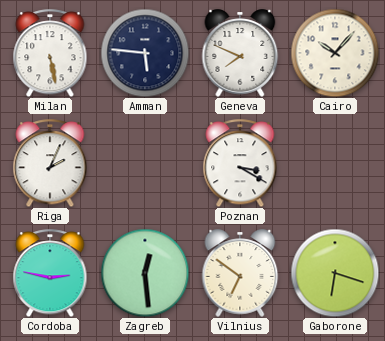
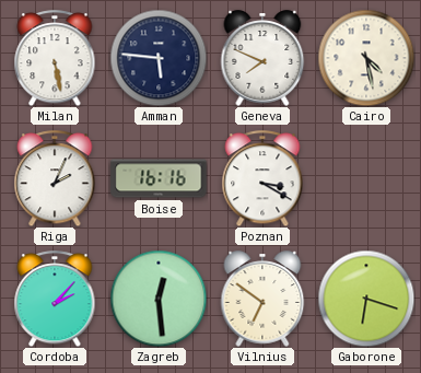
Cairo: 10:07 -> 4:28
Boise: none -> 16:16
Cordoba: 2:47 -> 2:07
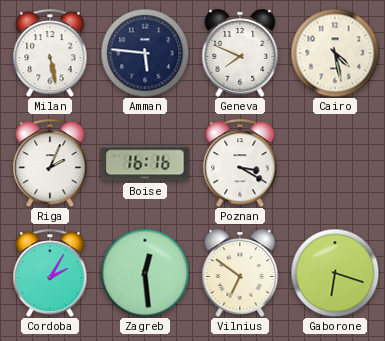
Cordoba: 2:07 -> 2:05
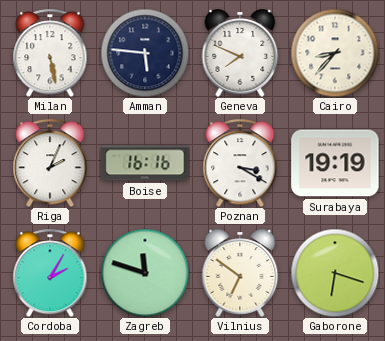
Cairo: 4:28 -> 8:37
Surabaya: none -> 19:19
Zagreb: 12:29 -> 11:48
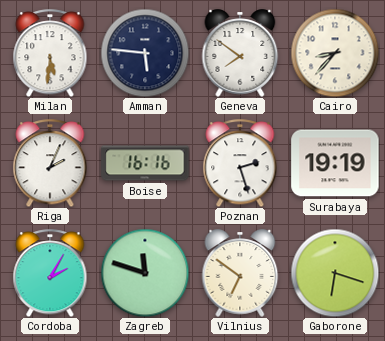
Milan: 5:28 -> 5:31
Geneva: 7:49 -> 7:51
Poznan: 3:20 -> 2:27
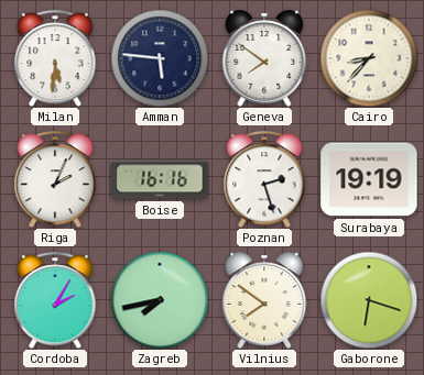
Zagreb: 11:48 -> 7:43
Vilnius: 6:51 -> 7:51
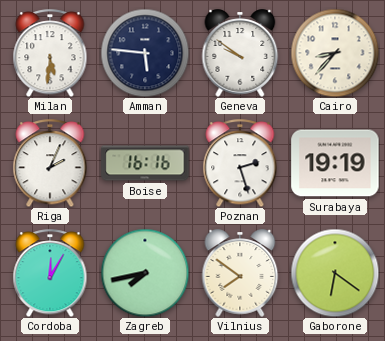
Geneva: 7:51 -> 9:51
Cordoba: 2:05 -> 12:05
Gaborone: 6:18 -> 6:21
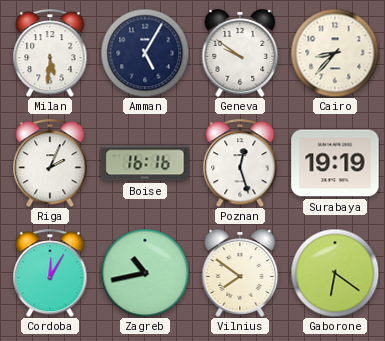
Amman: 5:46 -> 5:05
Poznan: 2:27 -> 12:27
Zagreb: 7:43 -> 10:43
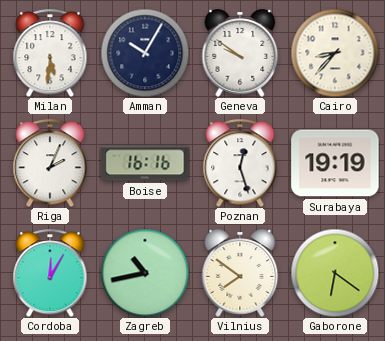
Amman: 5:05 -> 10:05
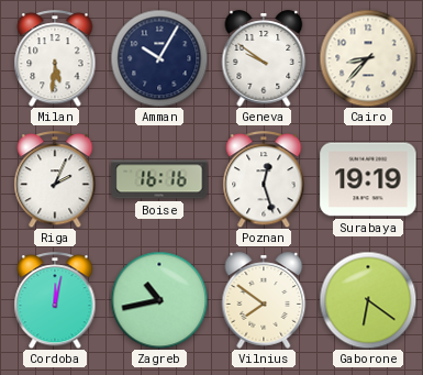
Cordoba: 12:05 -> 12:02
